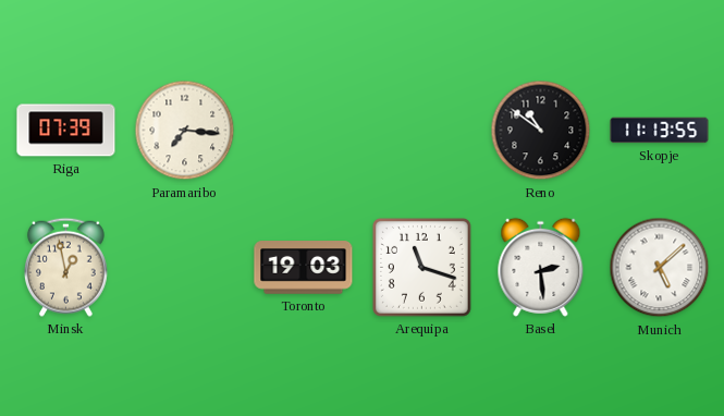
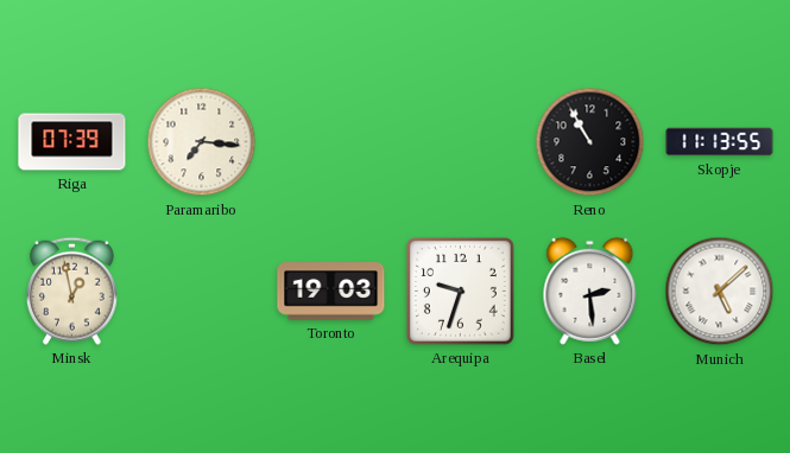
Reno: 10:51 -> 10:55
Arequipa: 11:18 -> 9:33
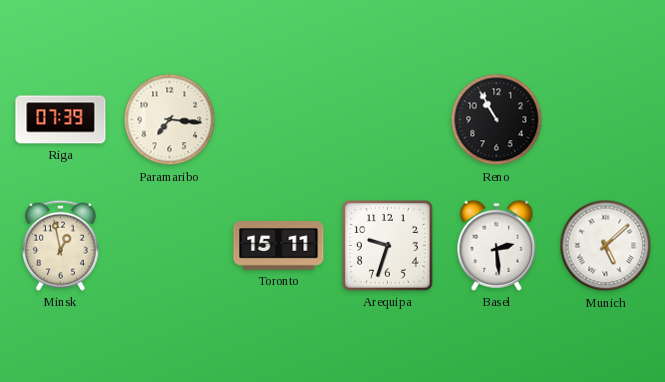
Skopje: 11:13 -> none
Toronto: 19:03 -> 15:11
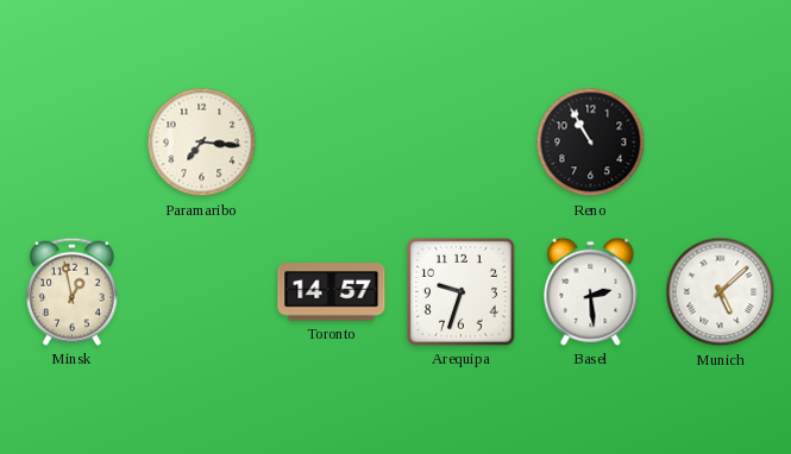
Riga: 07:39 -> none
Toronto: 15:11 -> 14:57
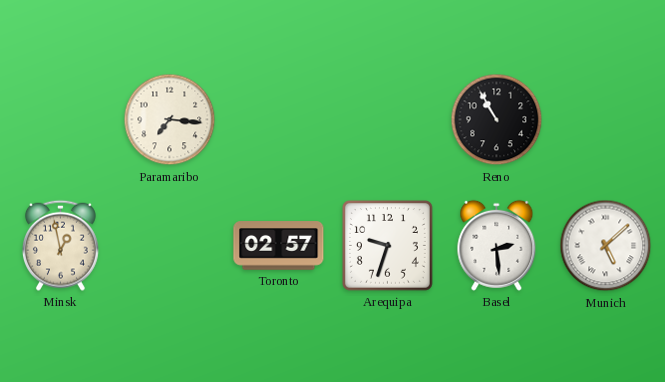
Toronto: 14:57 -> 02:57
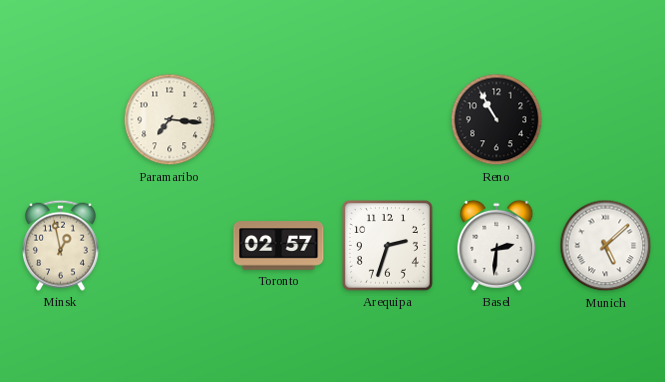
Arequipa: 9:33 -> 2:33
Basel: 2:29 -> 2:31
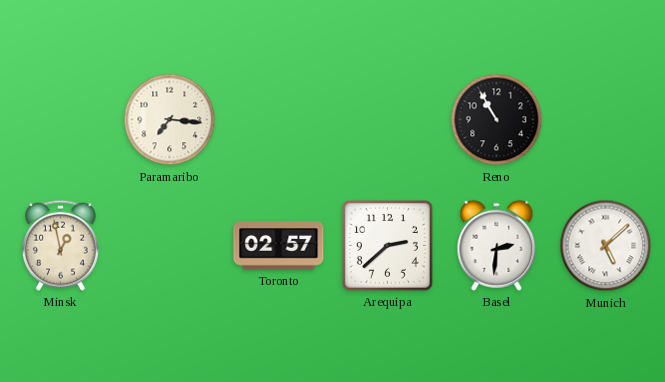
Arequipa: 2:33 -> 2:38
